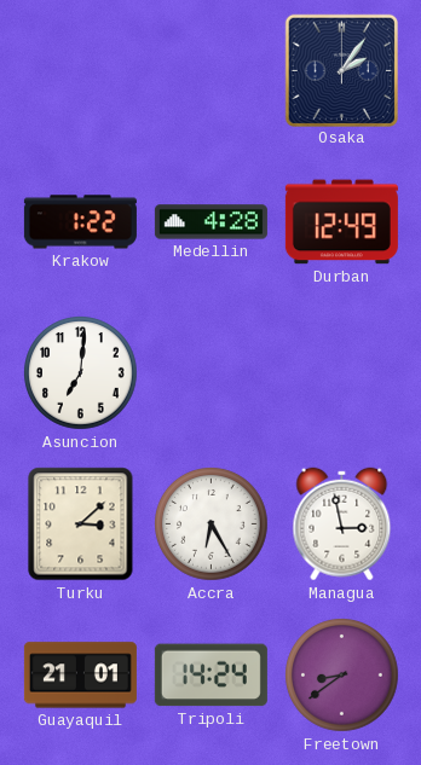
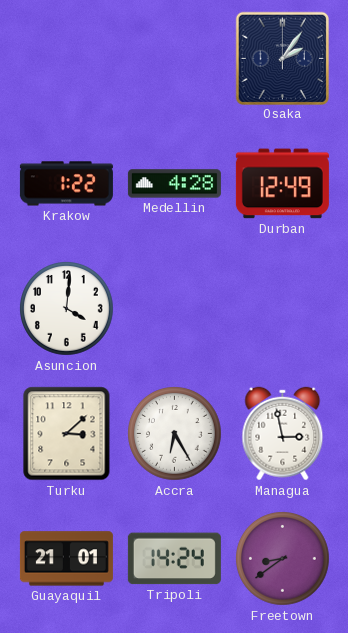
Asuncion: 7:01 -> 4:01
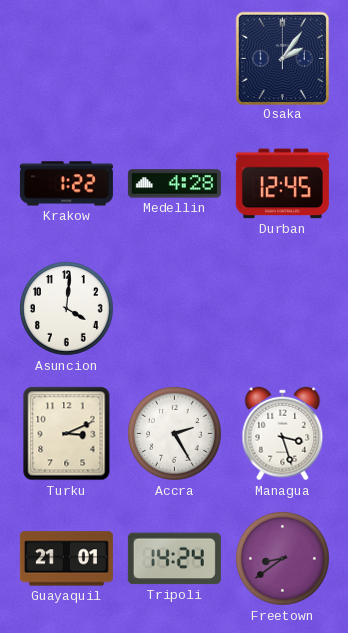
Durban: 12:49 -> 12:45
Turku: 3:08 -> 3:11
Accra: 6:25 -> 2:25
Managua: 2:58 -> 3:27
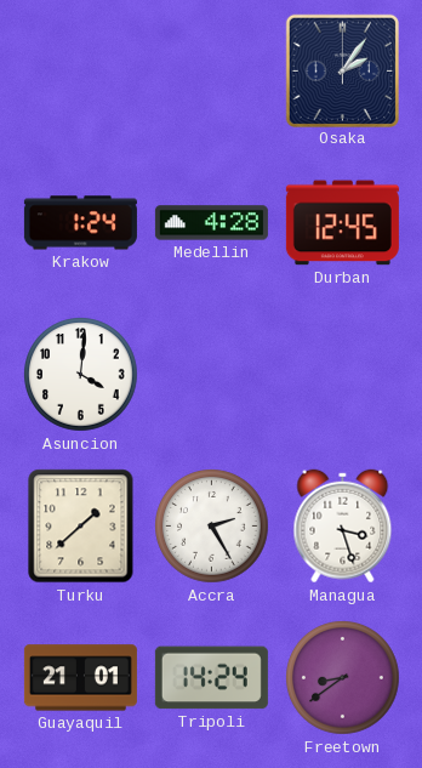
Krakow: 1:22 -> 1:24
Turku: 3:11 -> 1:38
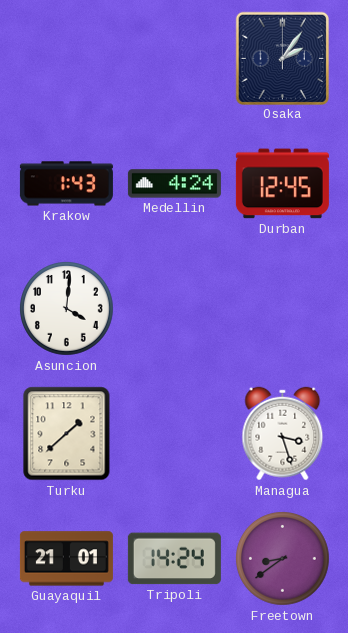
Krakow: 1:24 -> 1:43
Medellin: 4:28 -> 4:24
Accra: 2:25 -> none
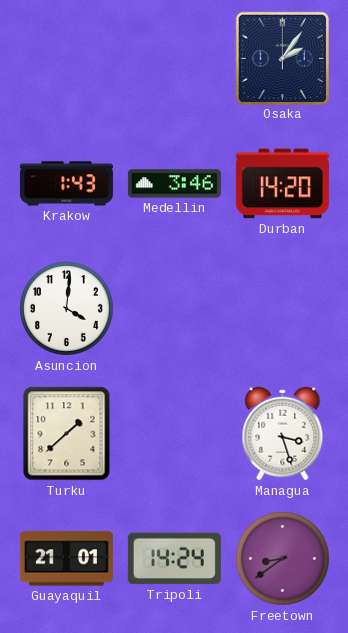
Medellin: 4:24 -> 3:46
Durban: 12:45 -> 14:20
